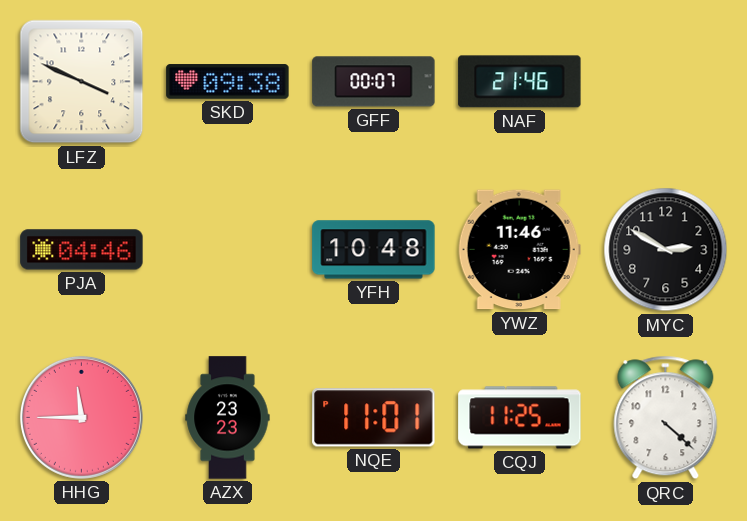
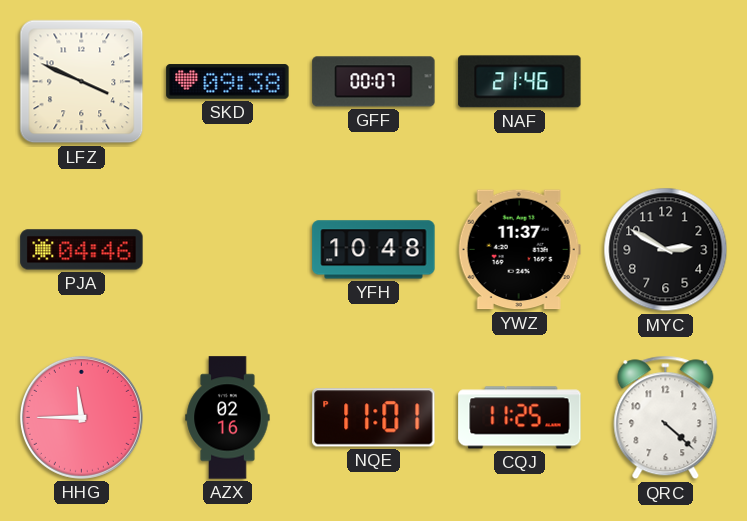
YWZ: 11:46 -> 11:37
AZX: 23:23 -> 02:16
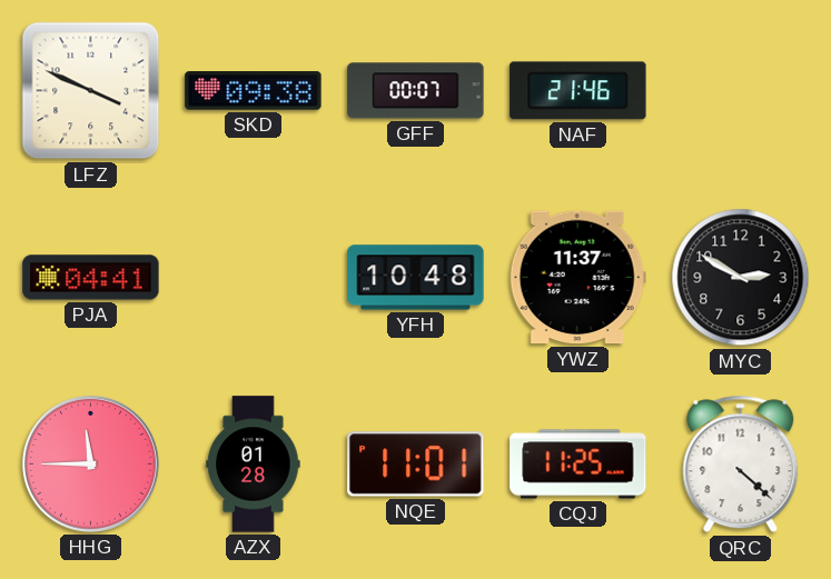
PJA: 04:46 -> 04:41
AZX: 02:16 -> 01:28
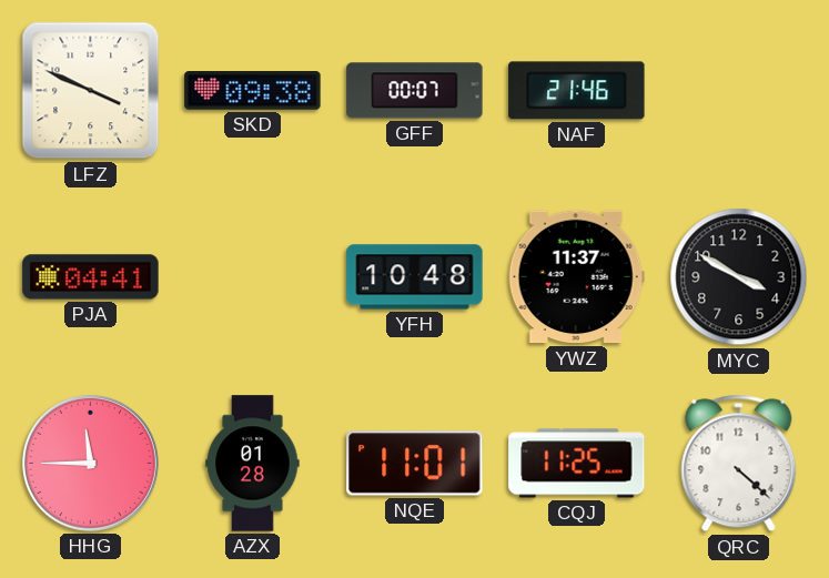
MYC: 2:50 -> 3:50
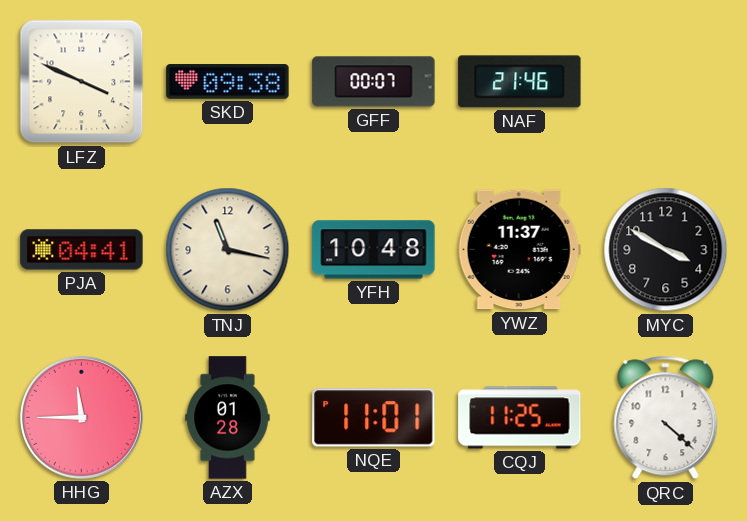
TNJ: none -> 11:17
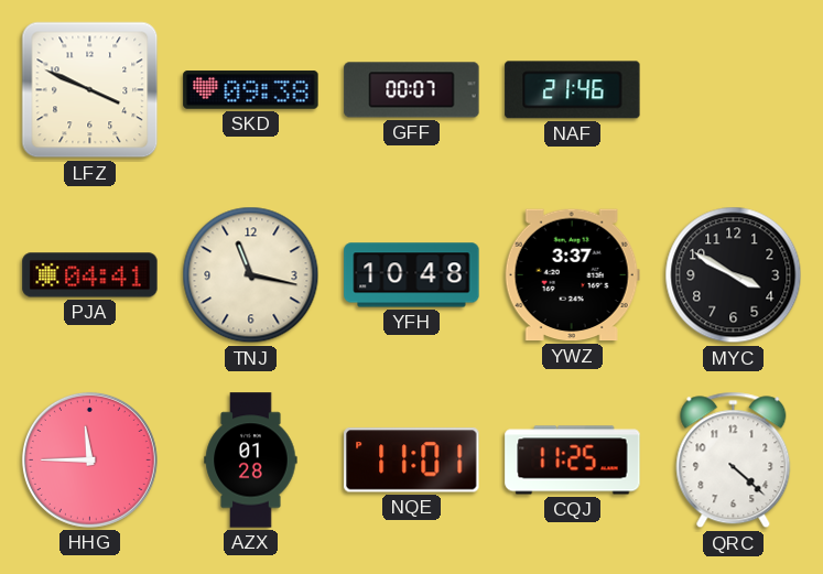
YWZ: 11:37 -> 3:37
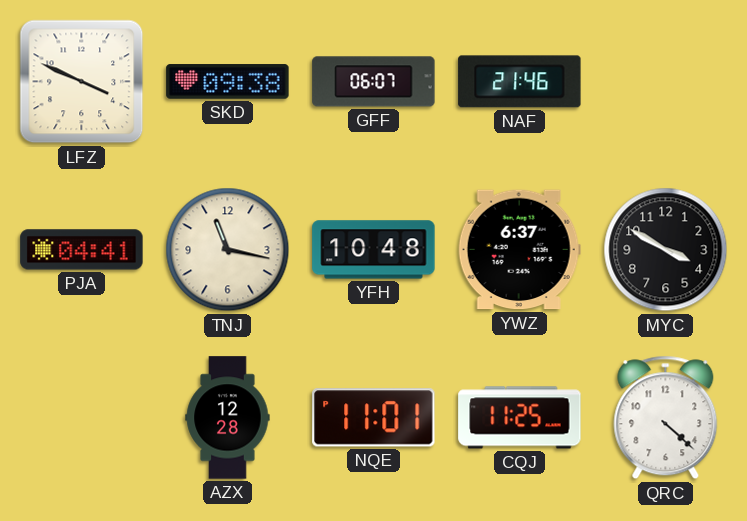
GFF: 00:07 -> 06:07
YWZ: 3:37 -> 6:37
HHG: 11:45 -> none
AZX: 01:28 -> 12:28
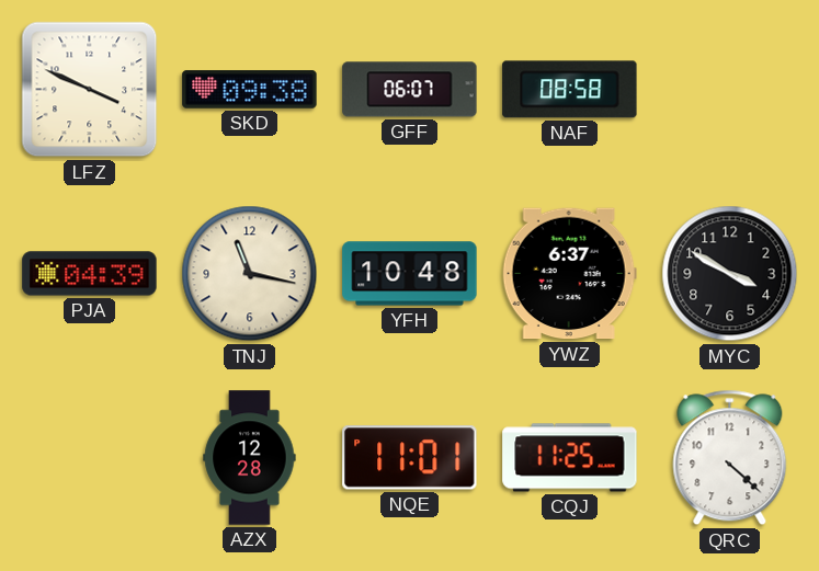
NAF: 21:46 -> 08:58
PJA: 04:41 -> 04:39
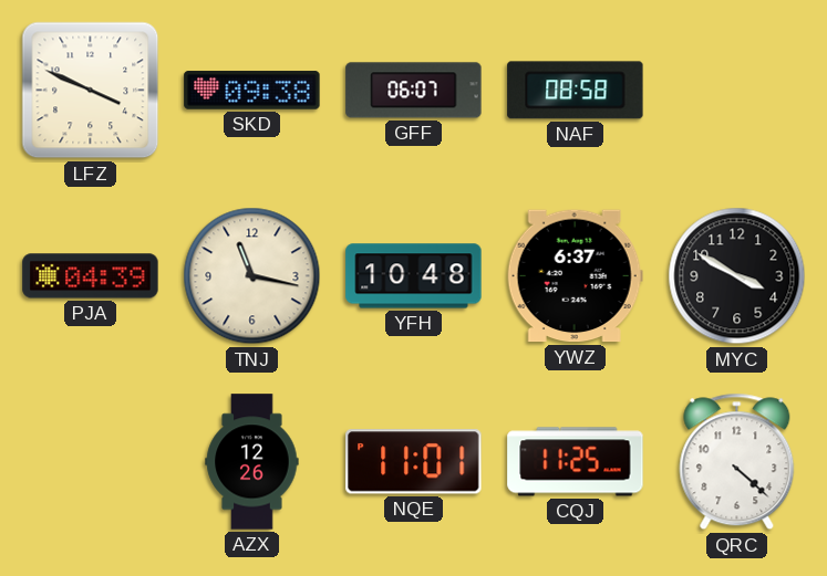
AZX: 12:28 -> 12:26
